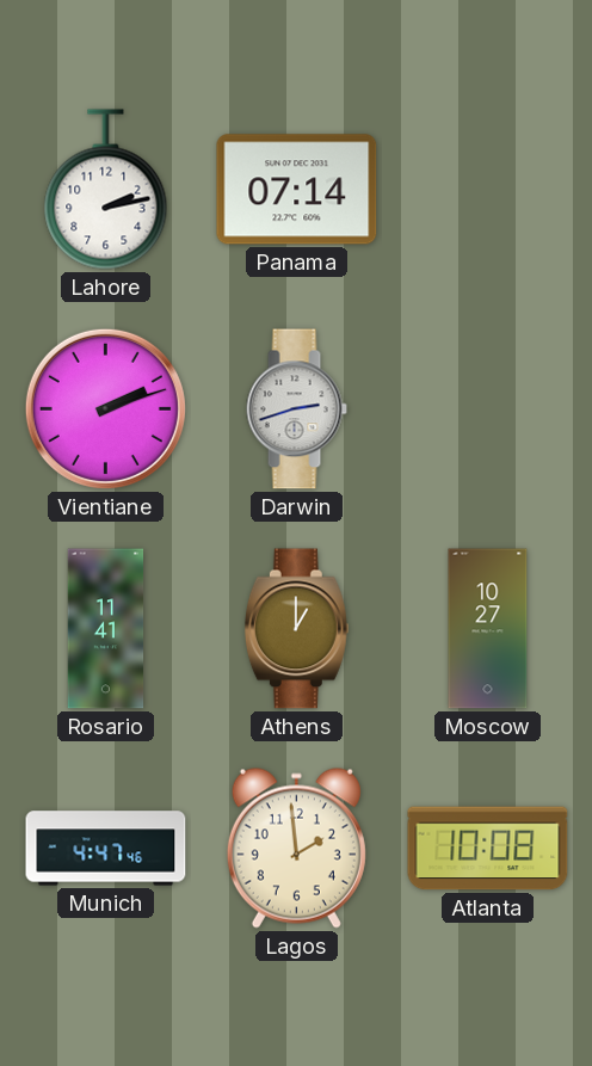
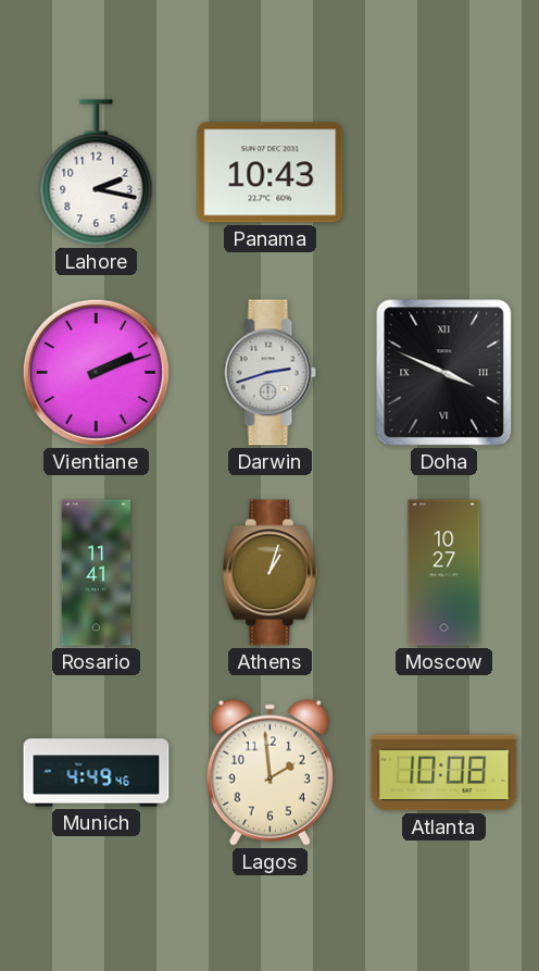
Lahore: 2:13 -> 2:17
Panama: 07:14 -> 10:43
Doha: none -> 3:49
Athens: 1:00 -> 1:03
Munich: 4:47 -> 4:49
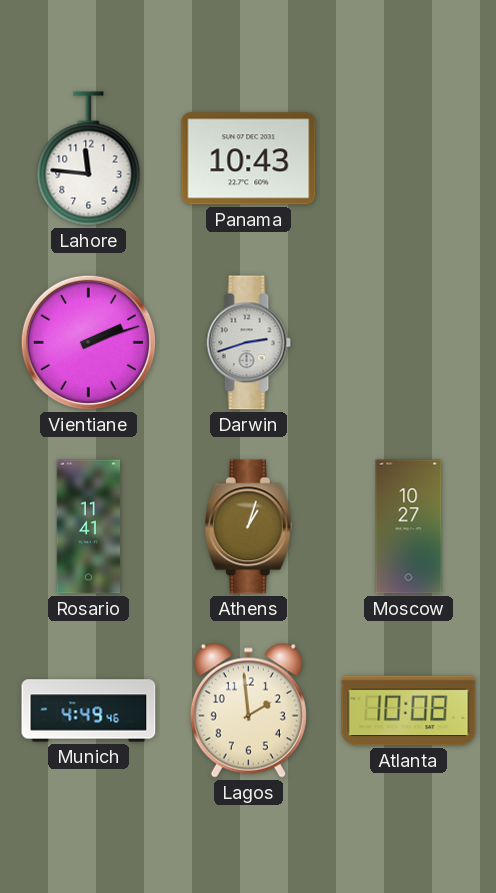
Lahore: 2:17 -> 11:46
Doha: 3:49 -> none
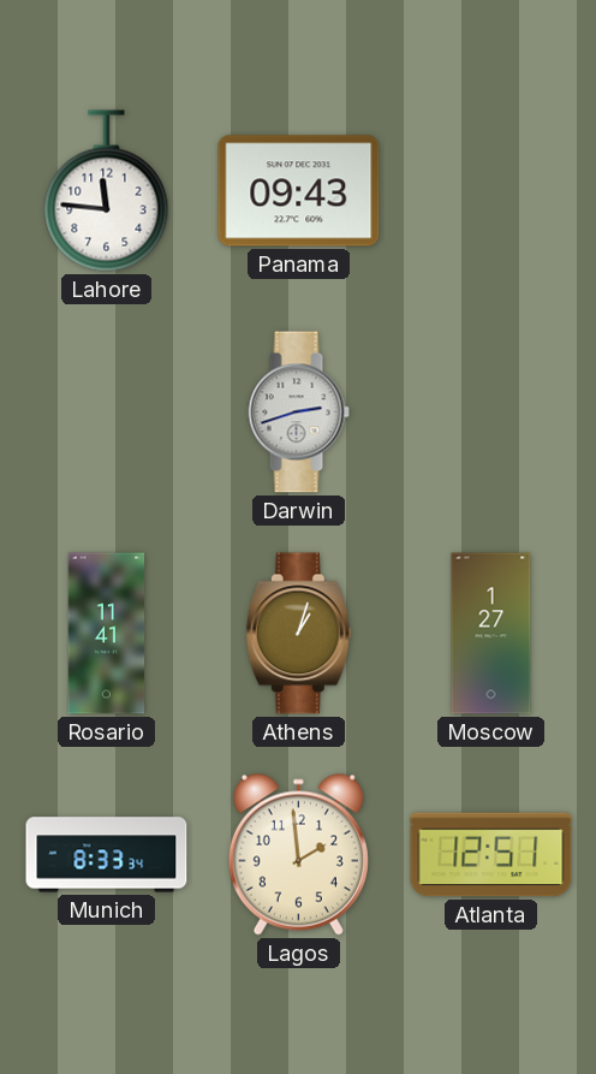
Panama: 10:43 -> 09:43
Vientiane: 2:12 -> none
Moscow: 10:27 -> 1:27
Munich: 4:49 -> 8:33
Atlanta: 10:08 -> 12:51
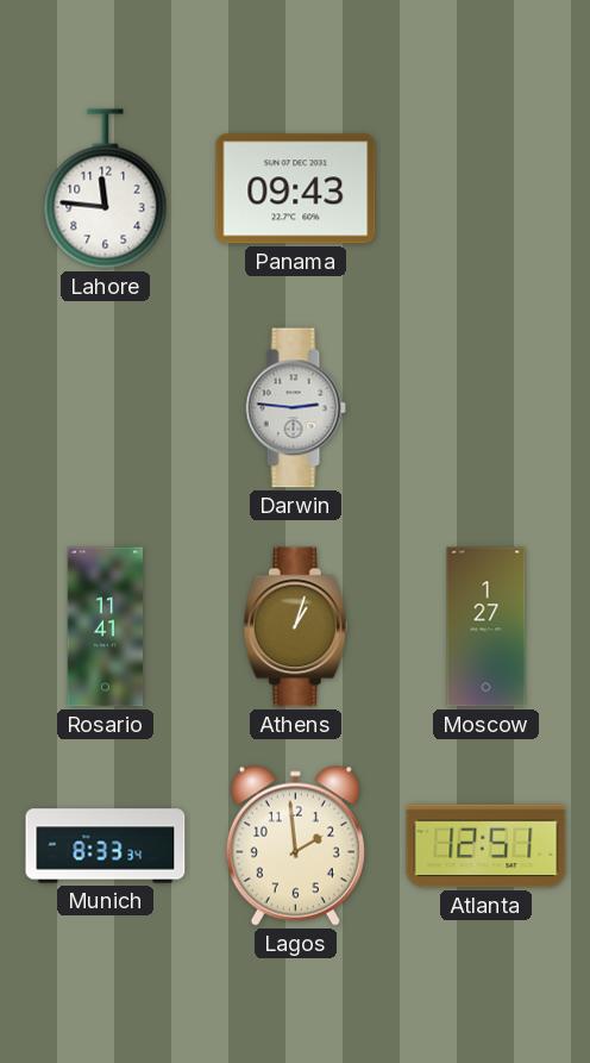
Darwin: 2:42 -> 2:46
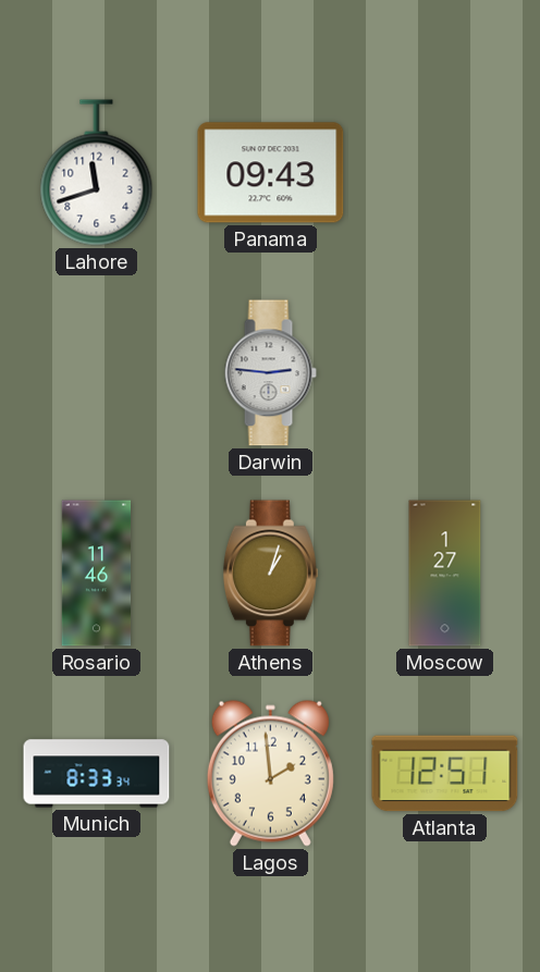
Lahore: 11:46 -> 11:42
Rosario: 11:41 -> 11:46
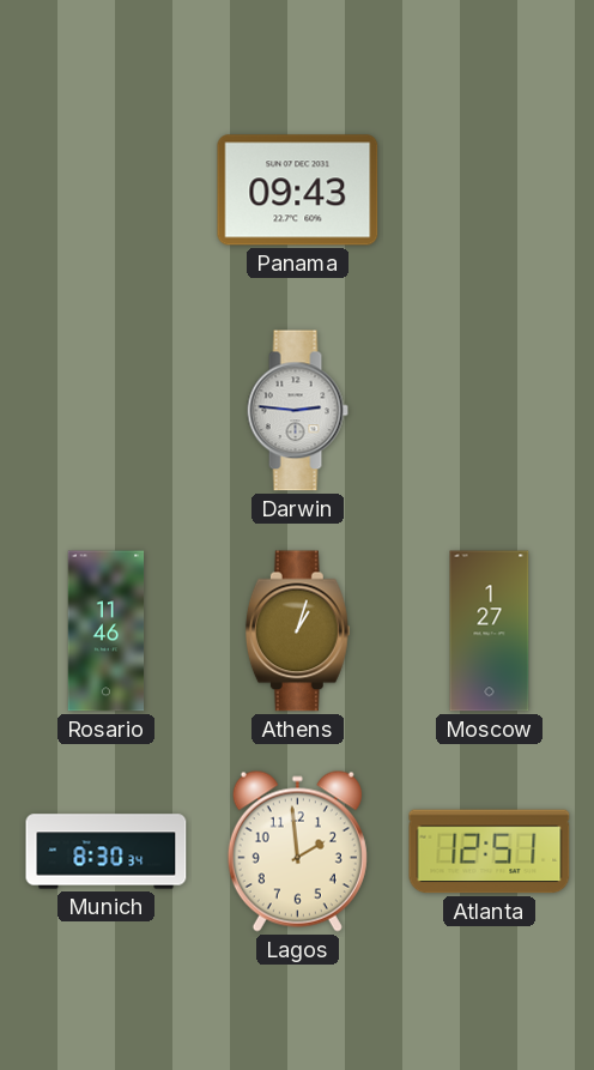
Lahore: 11:42 -> none
Munich: 8:33 -> 8:30
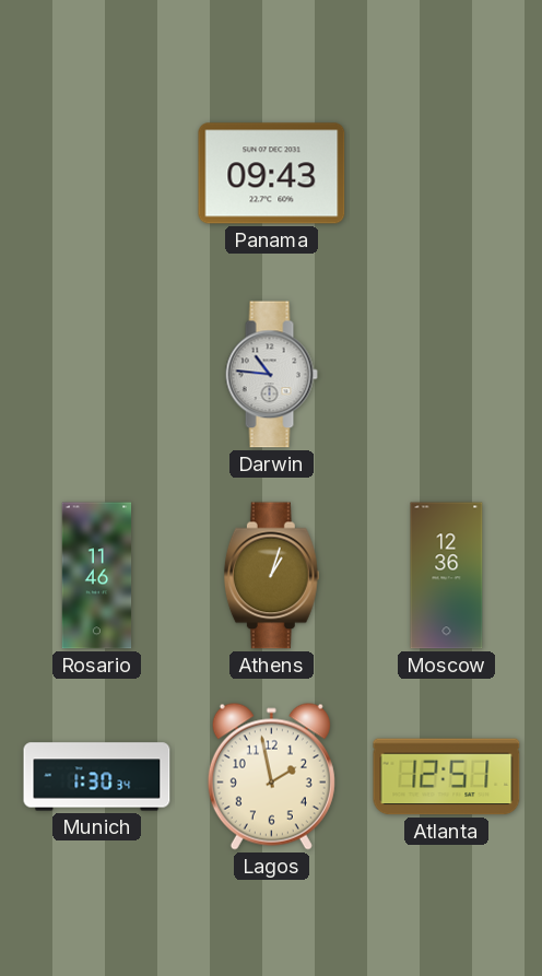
Darwin: 2:46 -> 10:46
Moscow: 1:27 -> 12:36
Munich: 8:30 -> 1:30
Lagos: 1:59 -> 1:58
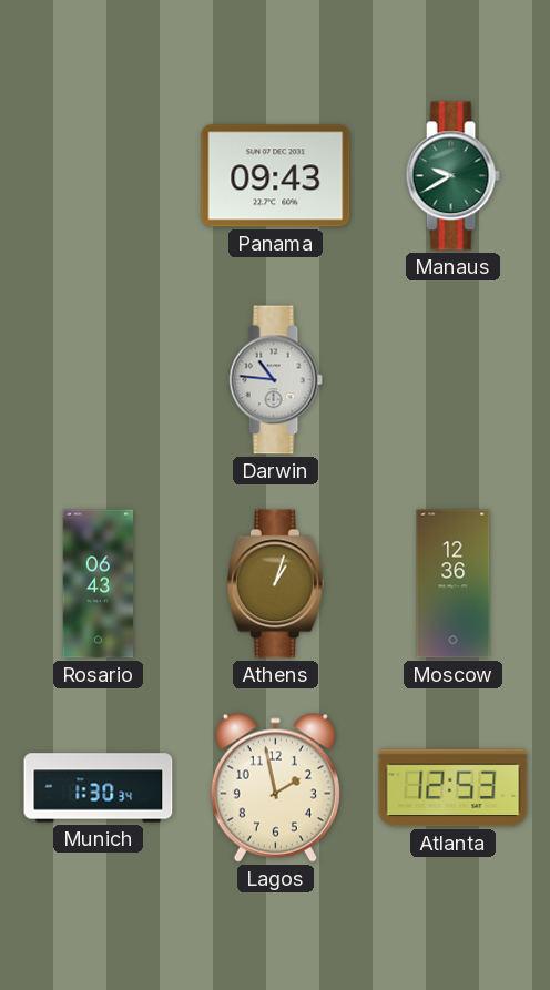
Manaus: none -> 9:40
Rosario: 11:46 -> 06:43
Atlanta: 12:51 -> 12:53
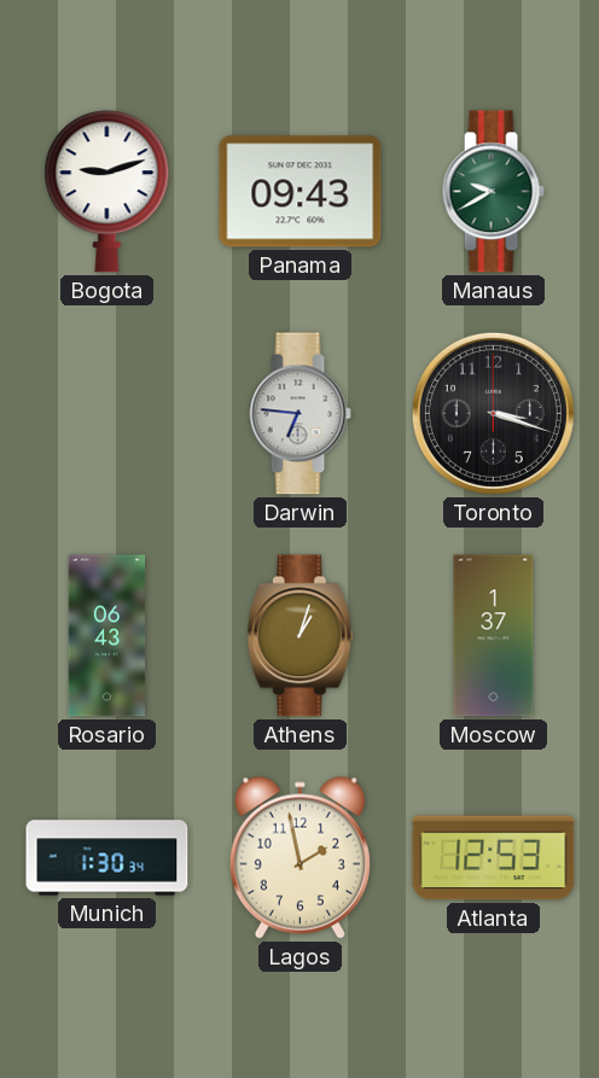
Bogota: none -> 9:12
Darwin: 10:46 -> 6:46
Toronto: none -> 3:18
Moscow: 12:36 -> 1:37
